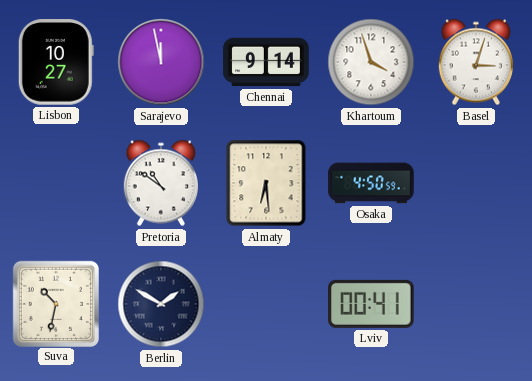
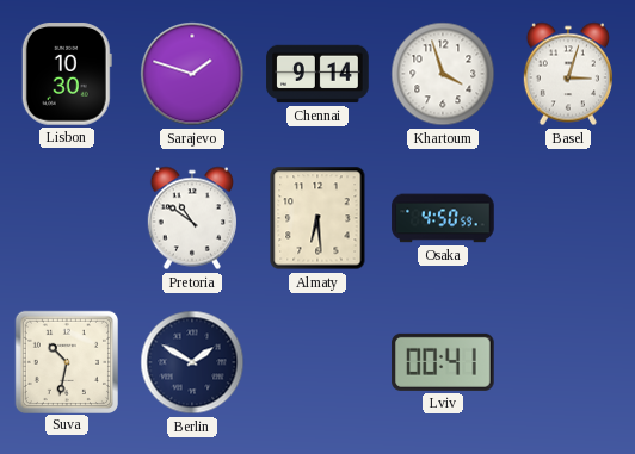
Lisbon: 10:27 -> 10:30
Sarajevo: 11:58 -> 1:48
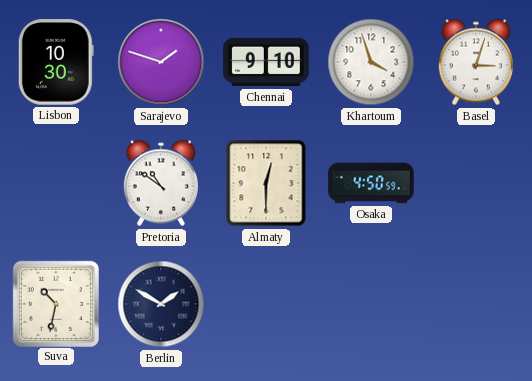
Chennai: 9:14 -> 9:10
Almaty: 6:29 -> 12:30
Lviv: 00:41 -> none
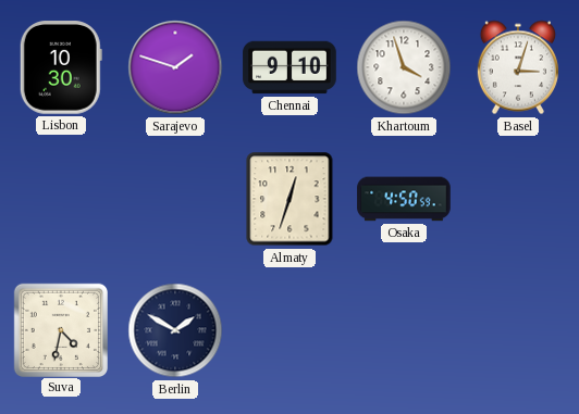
Pretoria: 10:51 -> none
Almaty: 12:30 -> 12:33
Suva: 10:32 -> 4:32
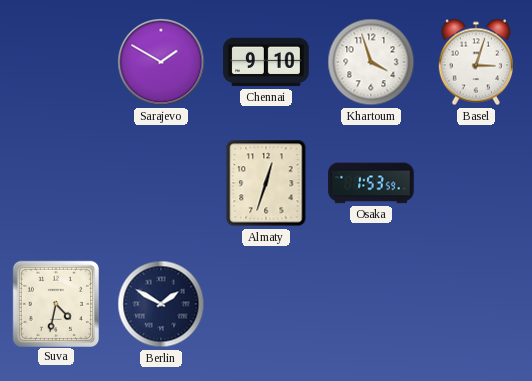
Lisbon: 10:30 -> none
Sarajevo: 1:48 -> 1:50
Osaka: 4:50 -> 1:53
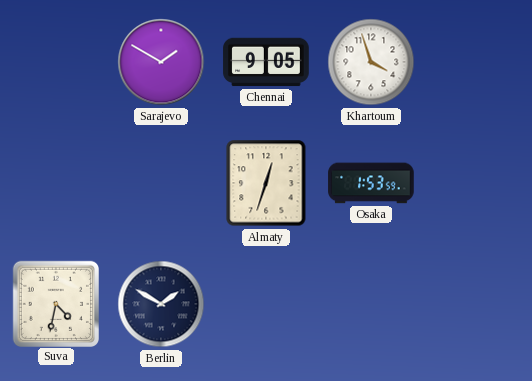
Chennai: 9:10 -> 9:05
Basel: 3:03 -> none
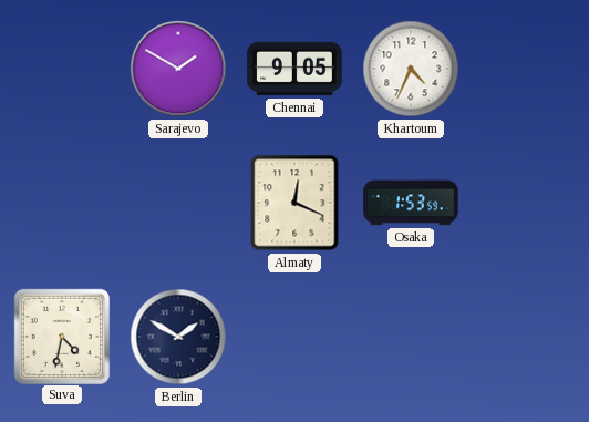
Khartoum: 3:57 -> 4:34
Almaty: 12:33 -> 12:19
